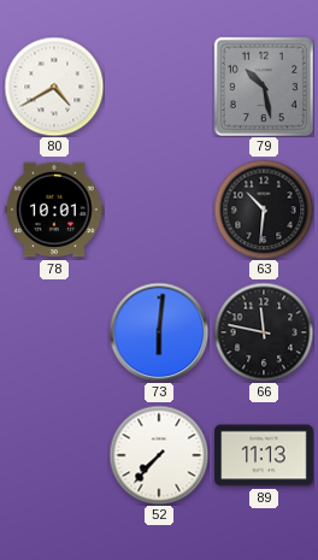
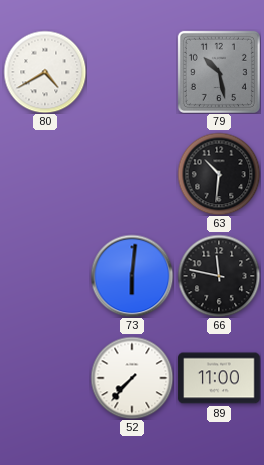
78: 10:01 -> none
89: 11:13 -> 11:00
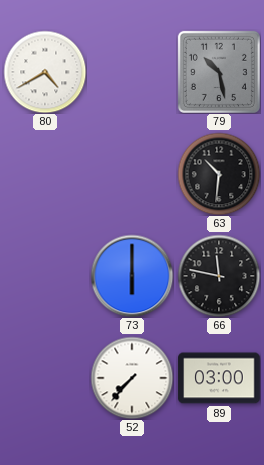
73: 6:01 -> 6:00
89: 11:00 -> 03:00
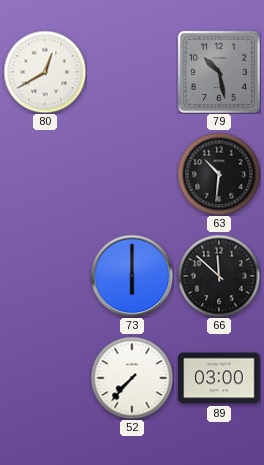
80: 4:40 -> 12:40
66: 11:47 -> 11:52
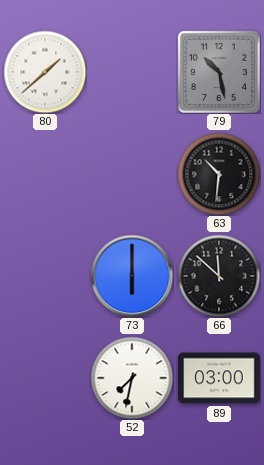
80: 12:40 -> 1:38
52: 7:37 -> 7:32
